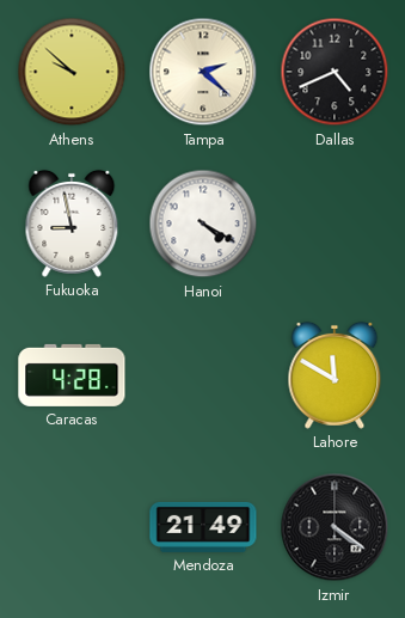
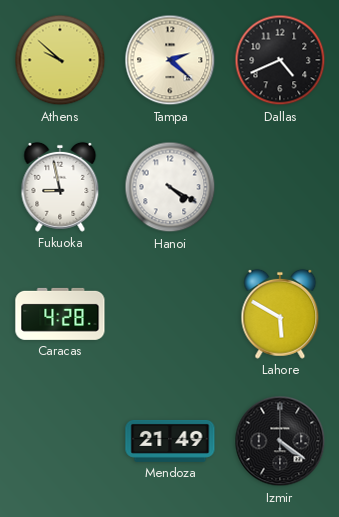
Lahore: 11:50 -> 5:50
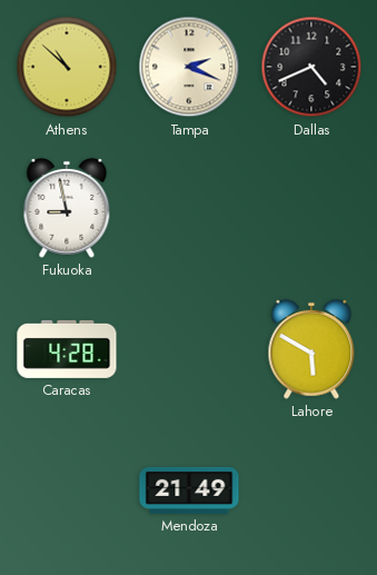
Athens: 9:52 -> 10:52
Tampa: 2:22 -> 2:19
Hanoi: 4:20 -> none
Izmir: 4:21 -> none
